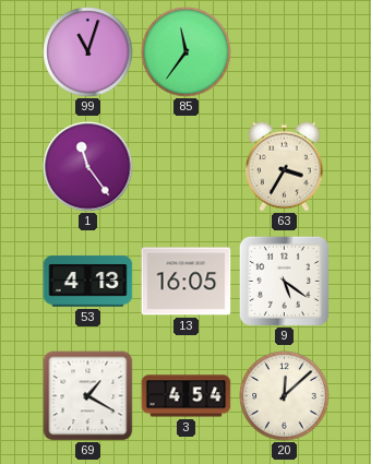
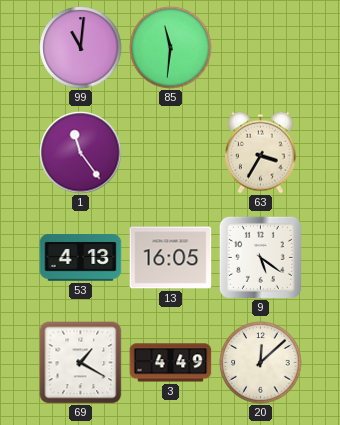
99: 11:03 -> 11:01
85: 11:36 -> 11:31
3: 4:54 -> 4:49
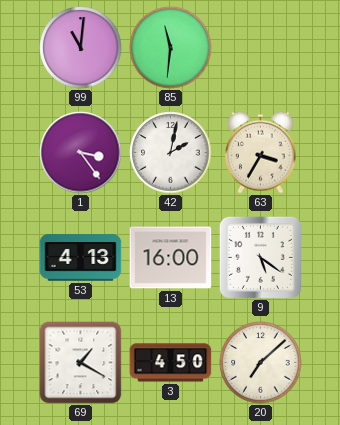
1: 11:24 -> 3:24
42: none -> 2:02
13: 16:05 -> 16:00
3: 4:49 -> 4:50
20: 12:08 -> 7:08
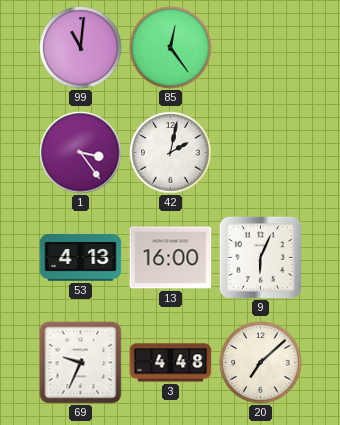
85: 11:31 -> 12:24
63: 3:35 -> none
9: 5:21 -> 6:04
69: 1:20 -> 9:34
3: 4:50 -> 4:48
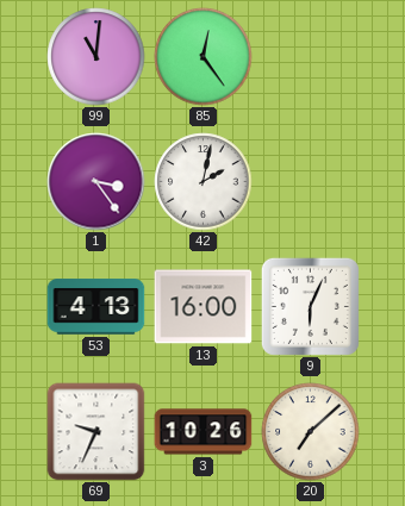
3: 4:48 -> 10:26
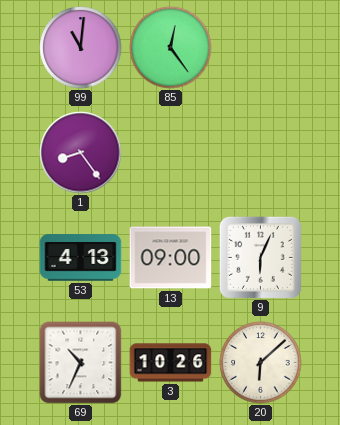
1: 3:24 -> 8:24
42: 2:02 -> none
13: 16:00 -> 09:00
69: 9:34 -> 10:34
20: 7:08 -> 6:08
